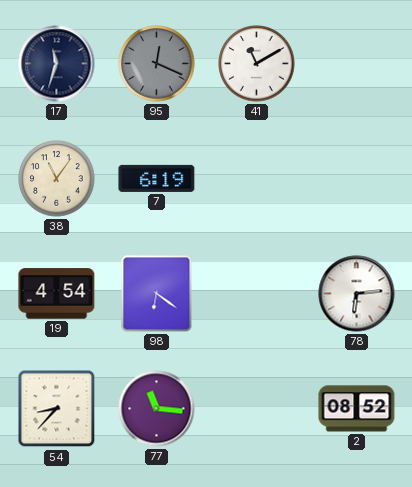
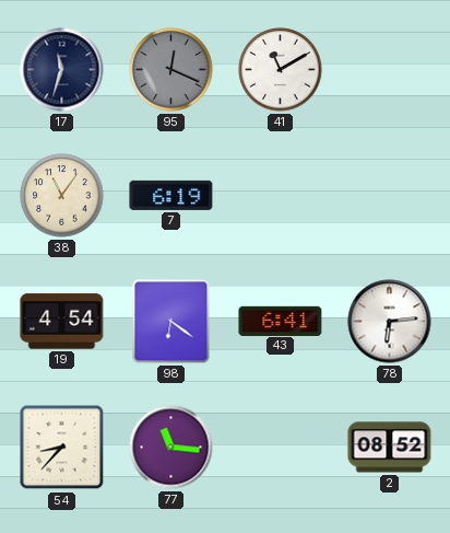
43: none -> 6:41
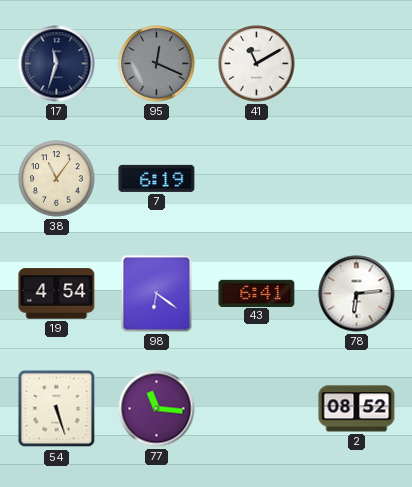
54: 8:37 -> 5:27
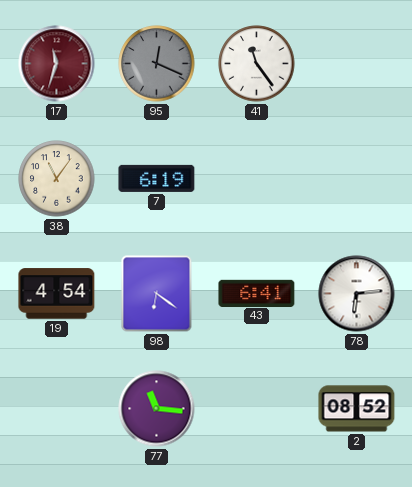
17 dial: navy -> burgundy
41: 11:10 -> 11:24
54: 5:27 -> none
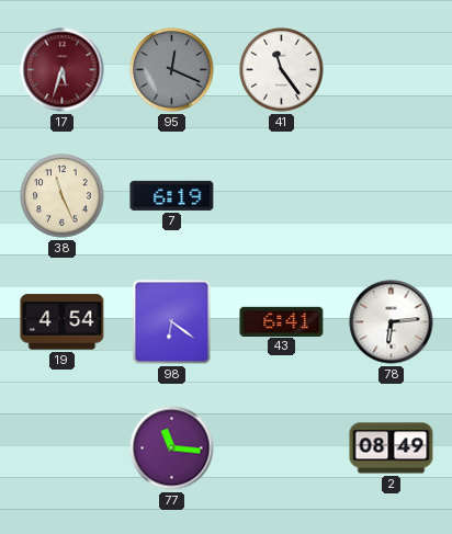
17: 11:33 -> 5:33
38: 11:06 -> 11:26
2: 08:52 -> 08:49
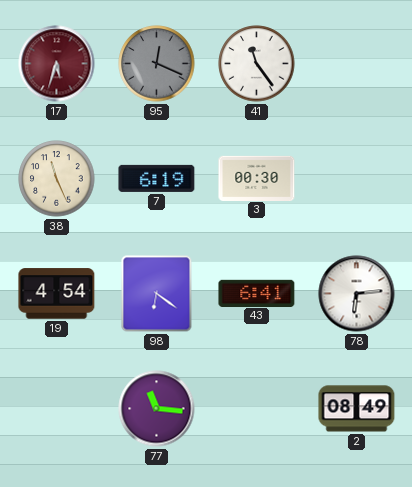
3: none -> 00:30
